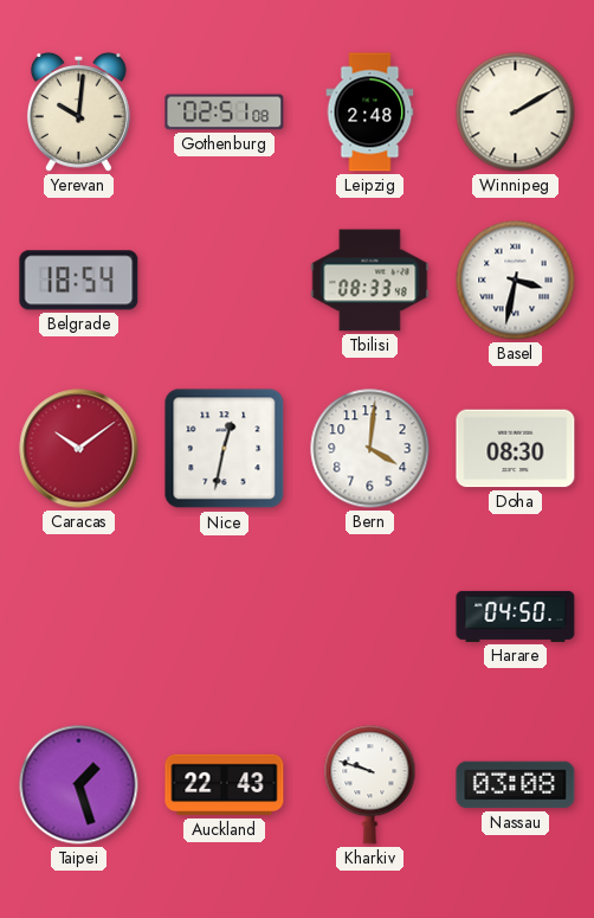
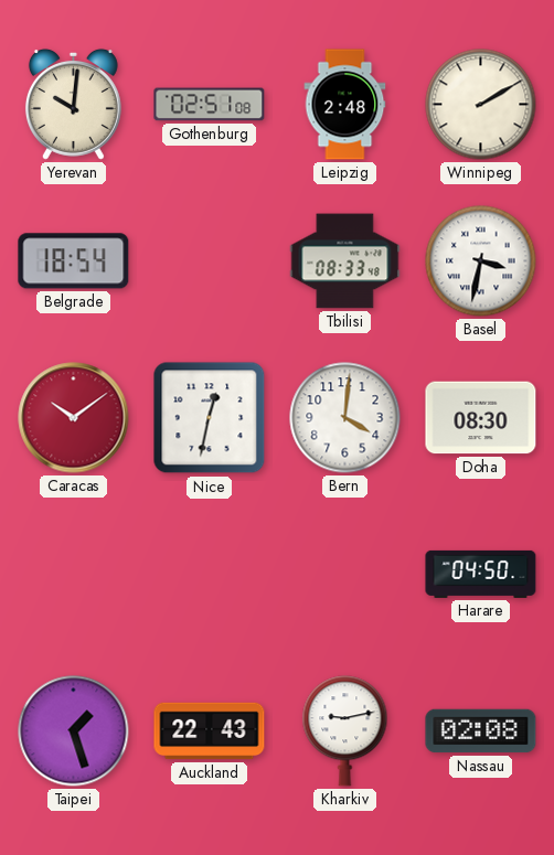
Kharkiv: 9:48 -> 9:13
Nassau: 03:08 -> 02:08
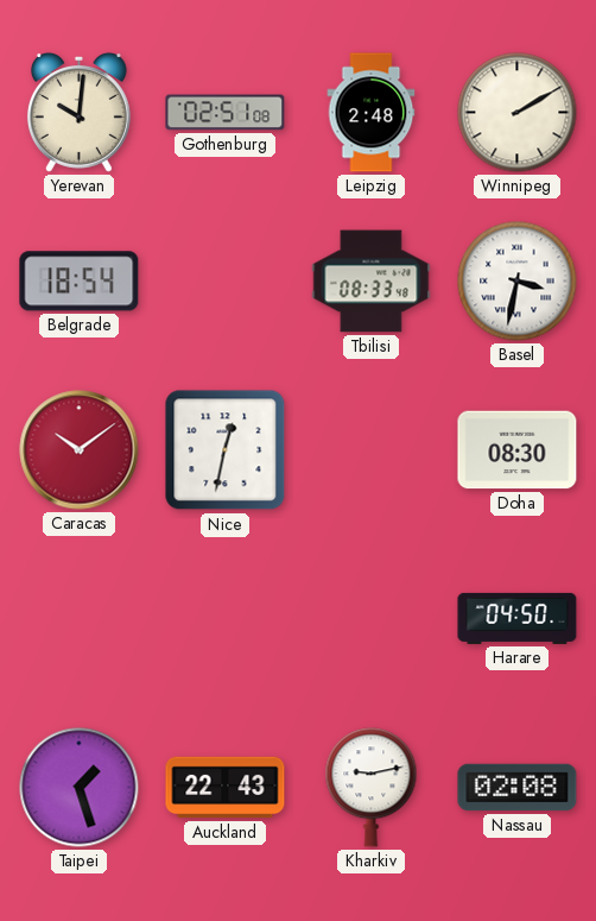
Bern: 4:01 -> none
